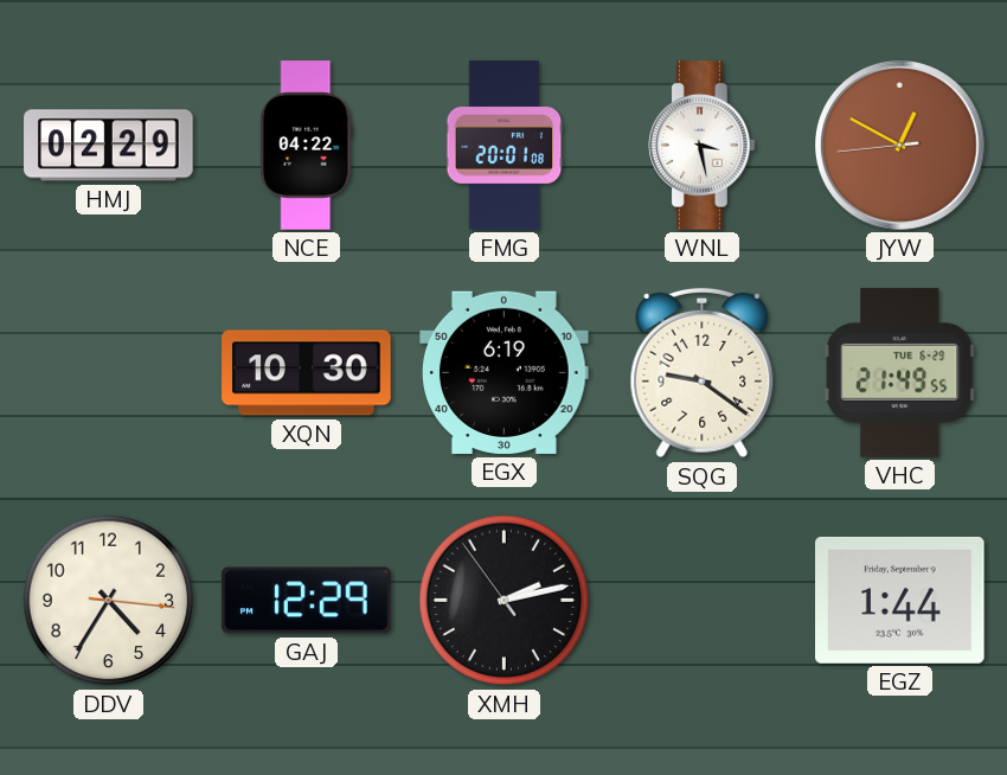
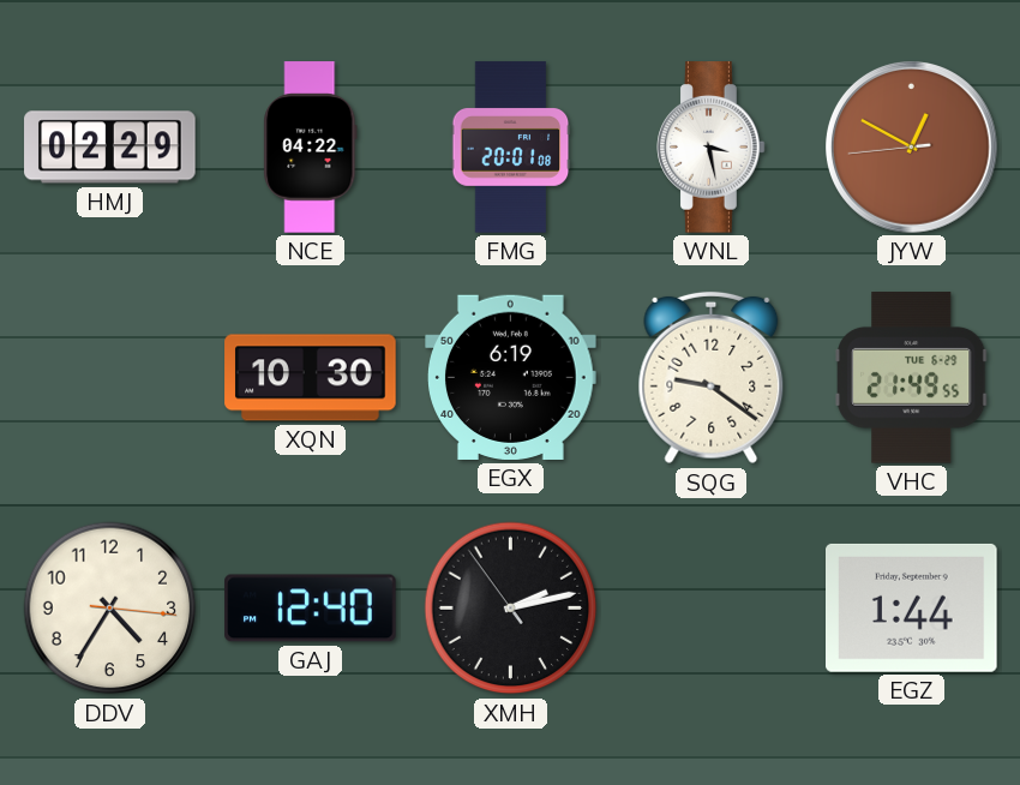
GAJ: 12:29 -> 12:40
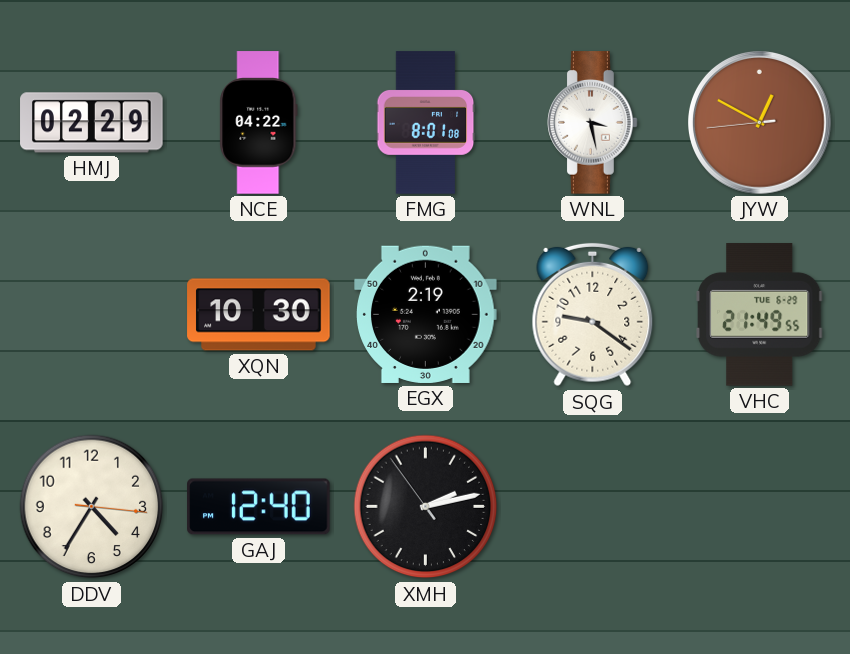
FMG: 20:01 -> 8:01
EGX: 6:19 -> 2:19
EGZ: 1:44 -> none
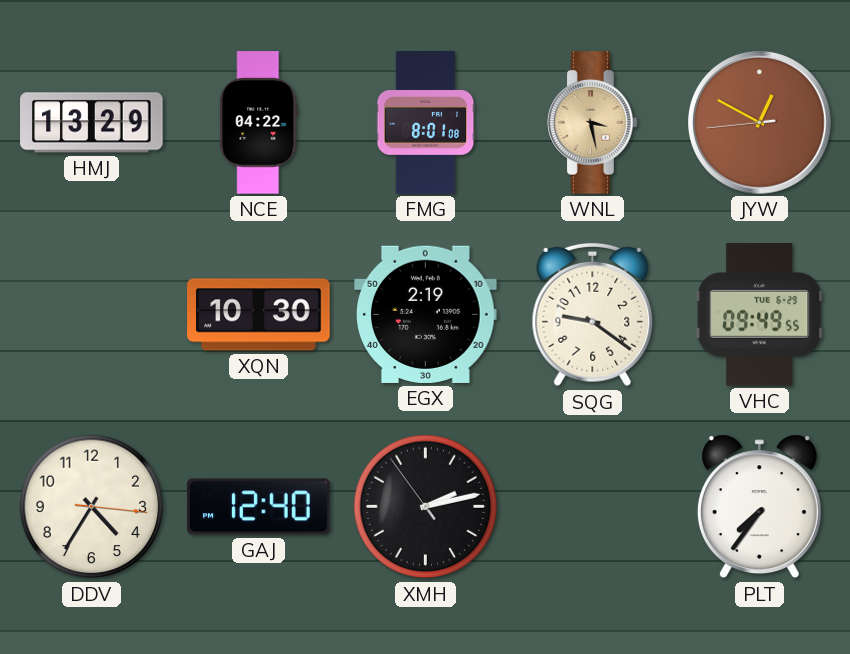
HMJ: 02:29 -> 13:29
WNL dial: white -> champagne
VHC: 21:49 -> 09:49
PLT: none -> 7:36
